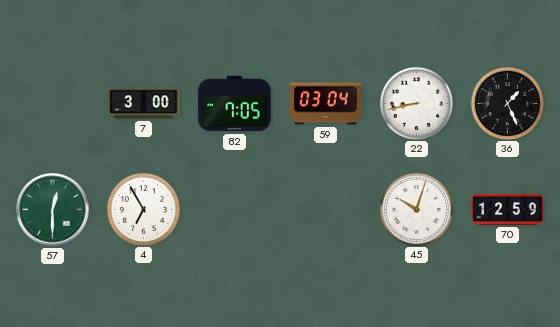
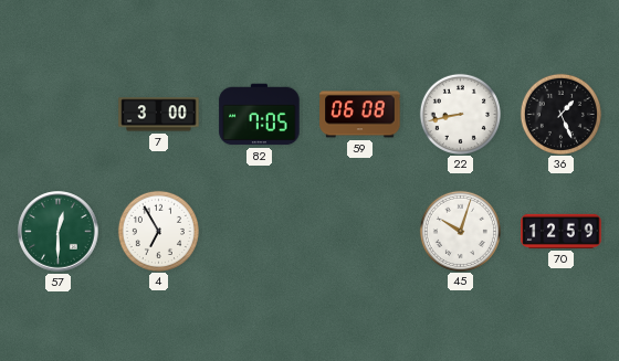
59: 03:04 -> 06:08
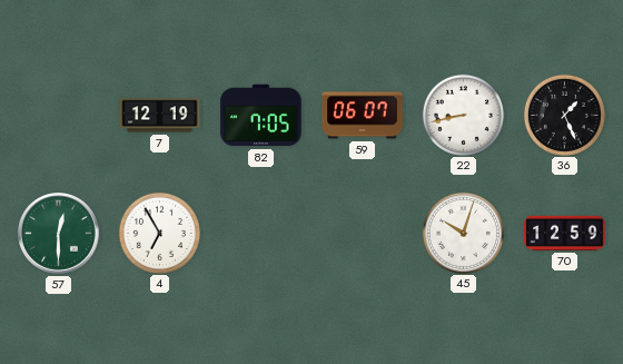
7: 3:00 -> 12:19
59: 06:08 -> 06:07
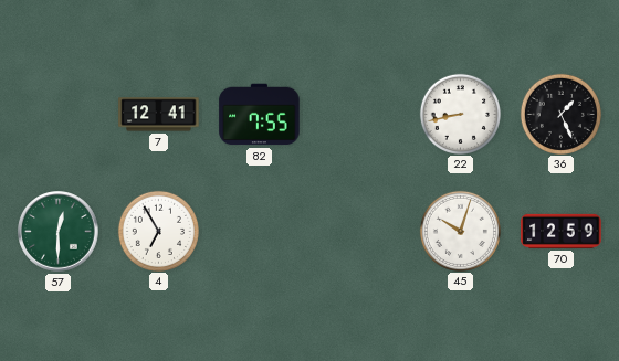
7: 12:19 -> 12:41
82: 7:05 -> 7:55
59: 06:07 -> none
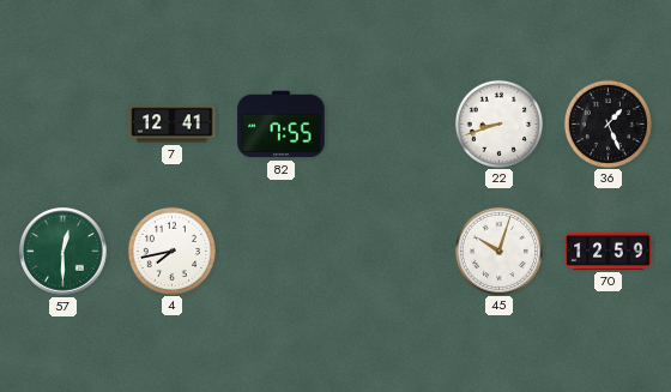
22: 8:43 -> 8:42
4: 6:55 -> 7:43
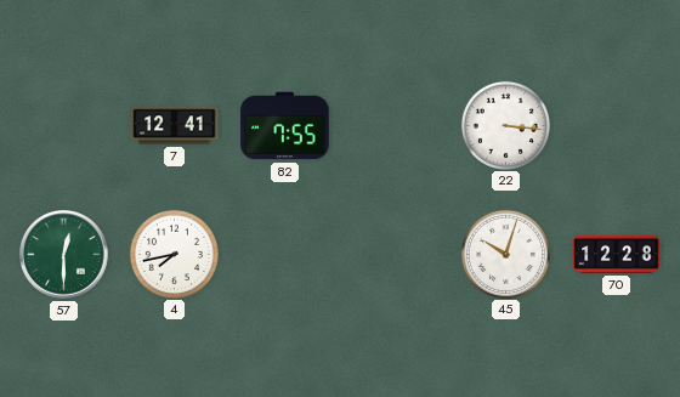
22: 8:42 -> 3:16
36: 1:26 -> none
70: 12:59 -> 12:28
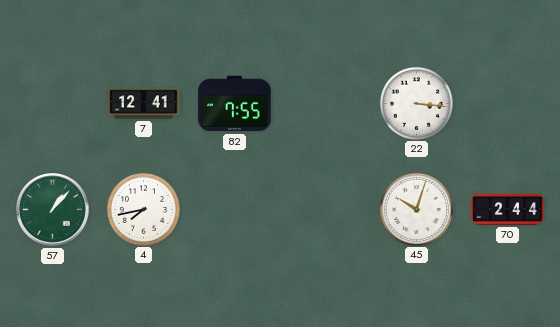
57: 12:30 -> 1:07
70: 12:28 -> 2:44
